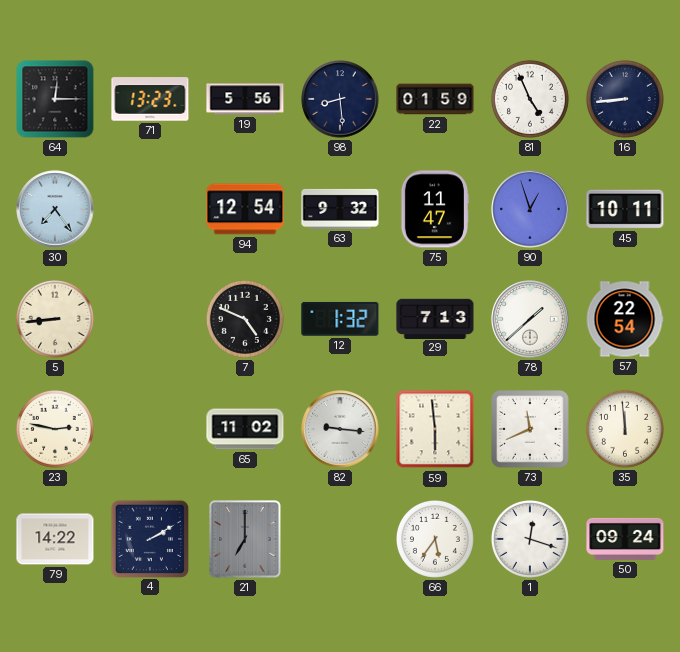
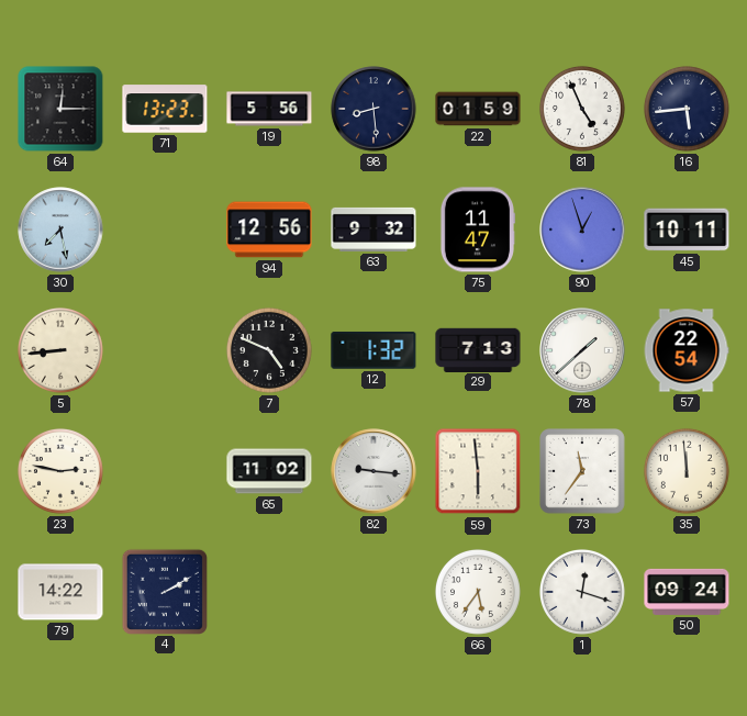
16: 8:44 -> 5:44
30: 7:24 -> 7:28
94: 12:54 -> 12:56
73: 11:41 -> 11:36
21: 7:00 -> none
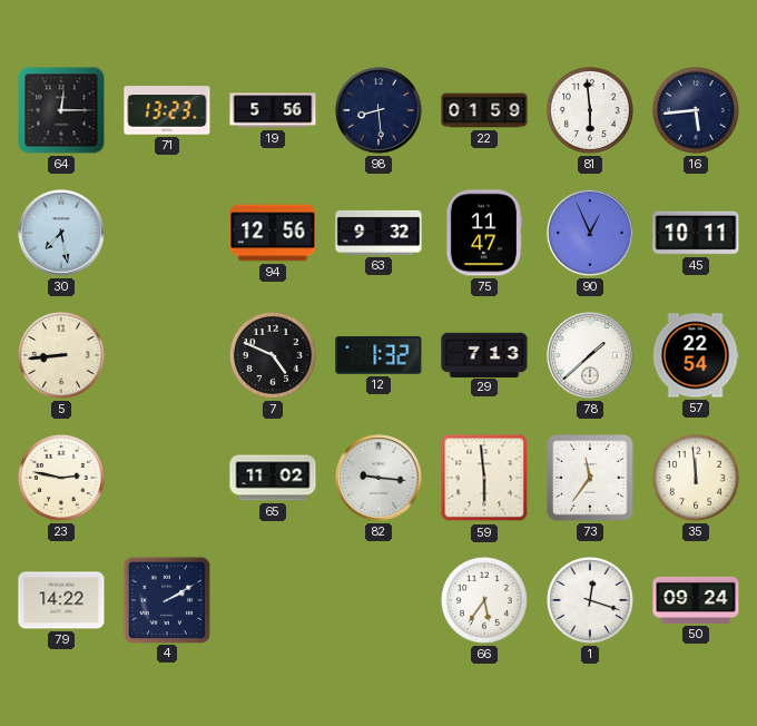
81: 4:56 -> 5:59
90: 12:57 -> 12:56
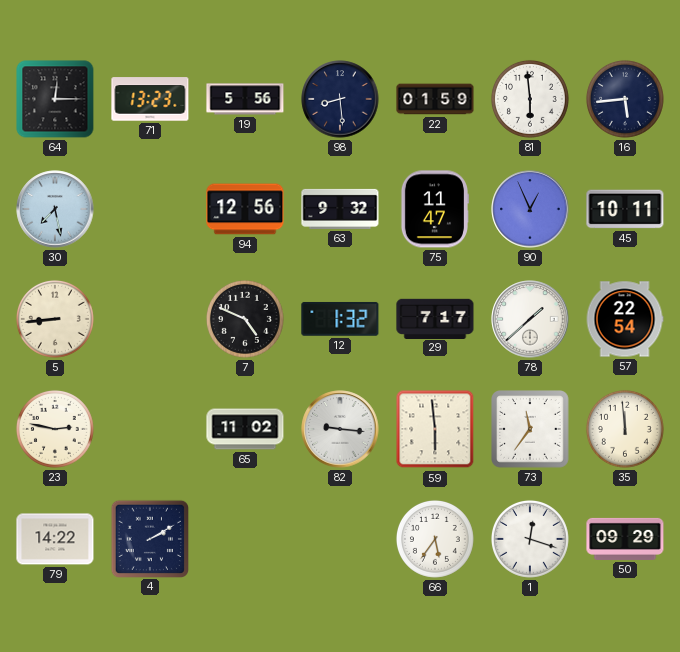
29: 7:13 -> 7:17
50: 09:24 -> 09:29
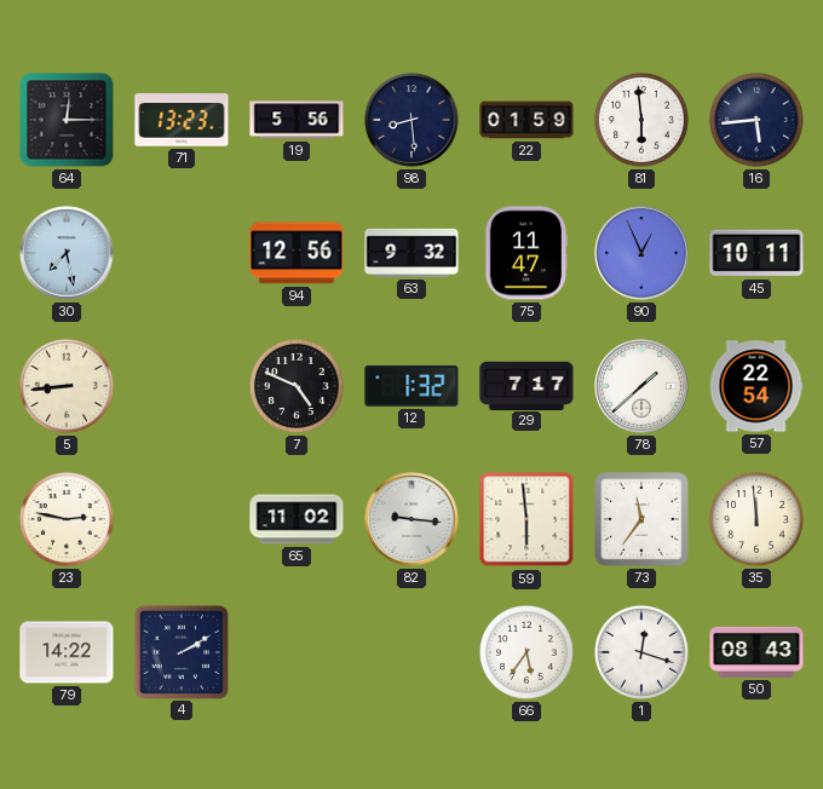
50: 09:29 -> 08:43
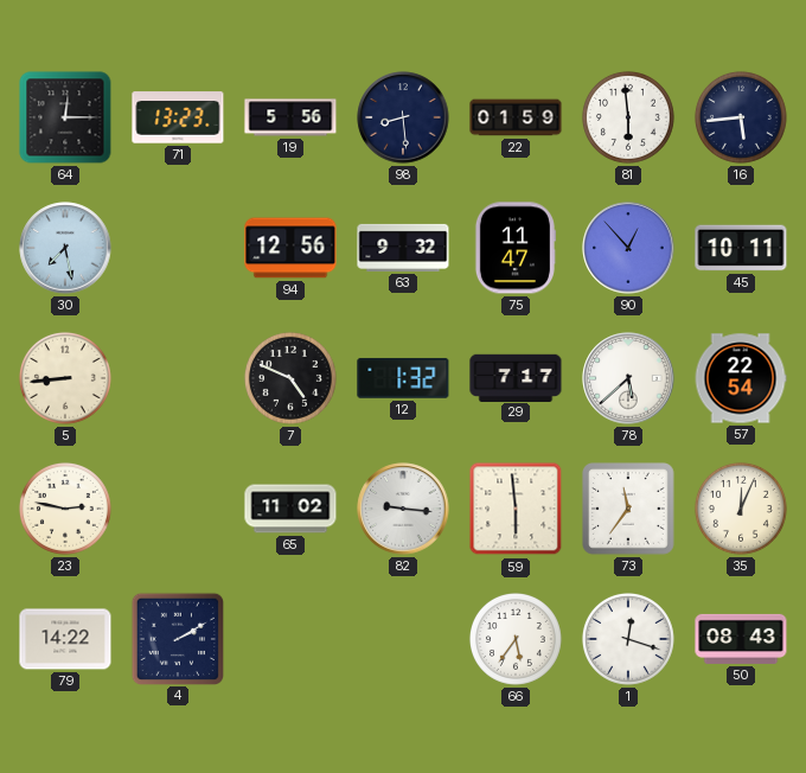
90: 12:56 -> 12:53
78: 1:38 -> 5:38
35: 11:59 -> 12:04
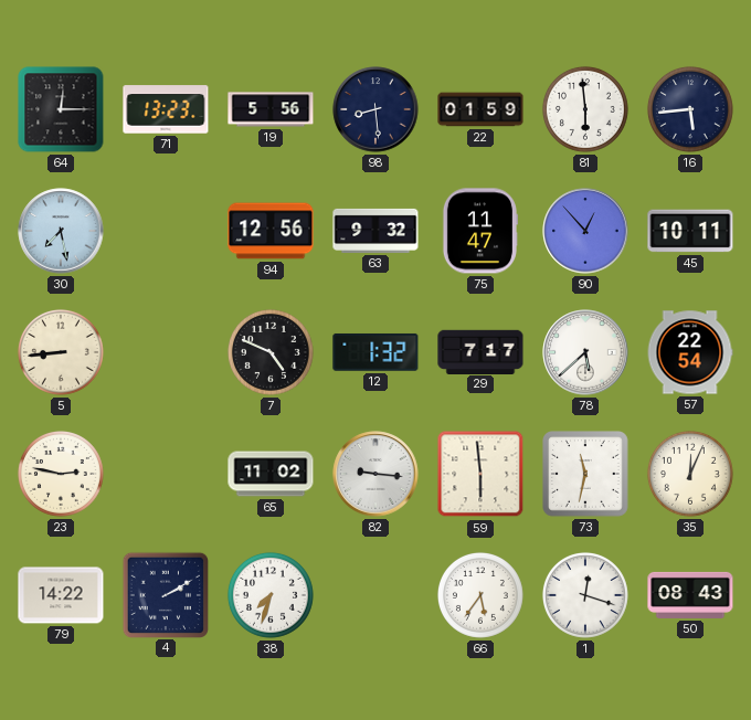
73: 11:36 -> 11:32
38: none -> 7:33
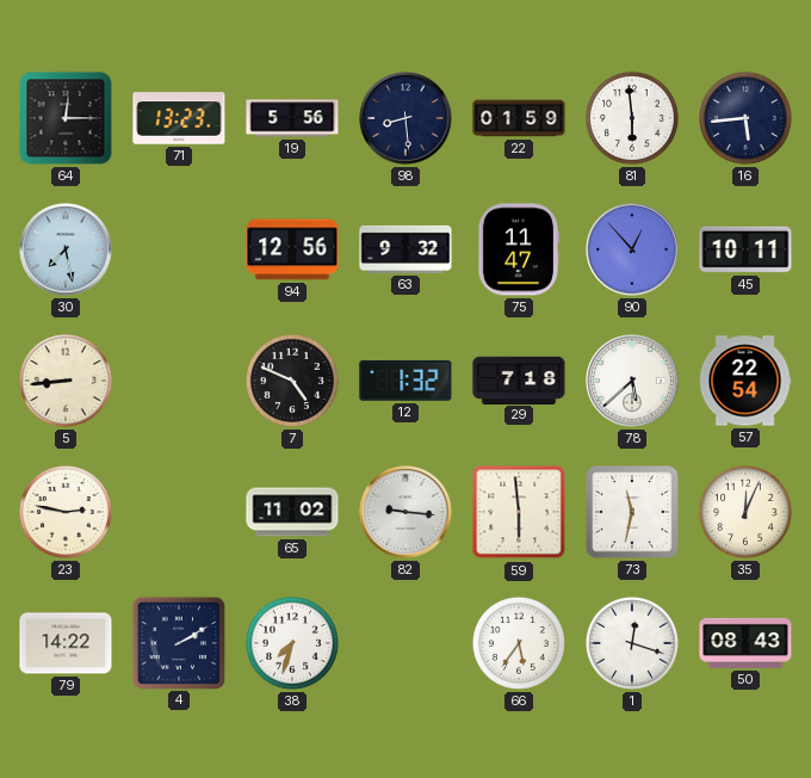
29: 7:17 -> 7:18
